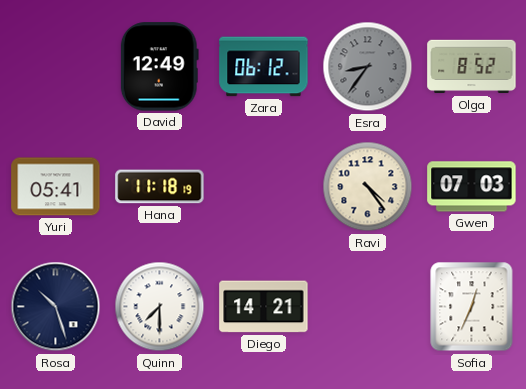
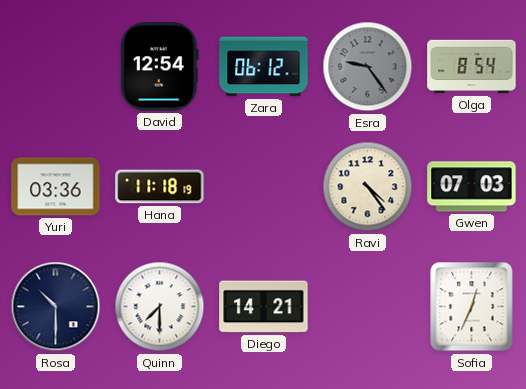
David: 12:49 -> 12:54
Esra: 8:36 -> 9:24
Olga: 8:52 -> 8:54
Yuri: 05:41 -> 03:36
Rosa: 10:27 -> 10:30
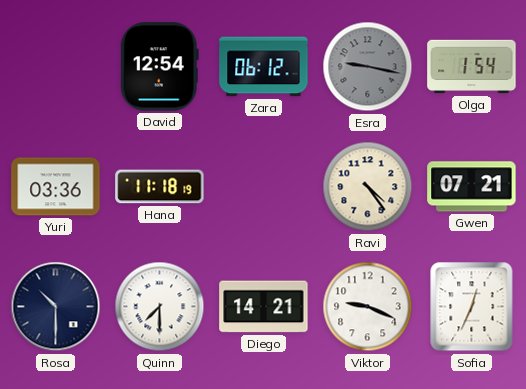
Esra: 9:24 -> 9:17
Olga: 8:54 -> 1:54
Gwen: 07:03 -> 07:21
Viktor: none -> 9:19
